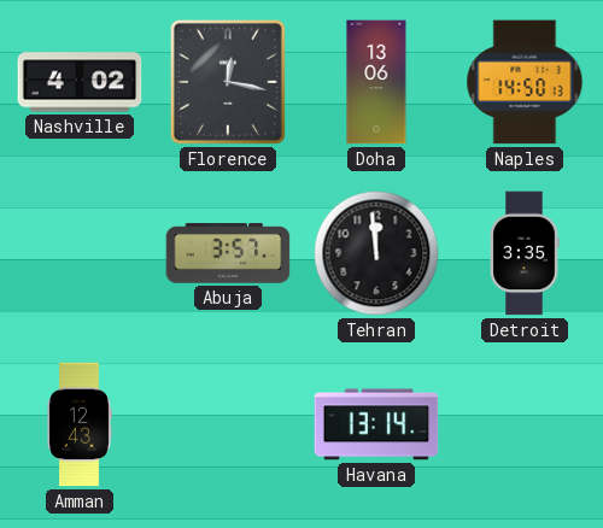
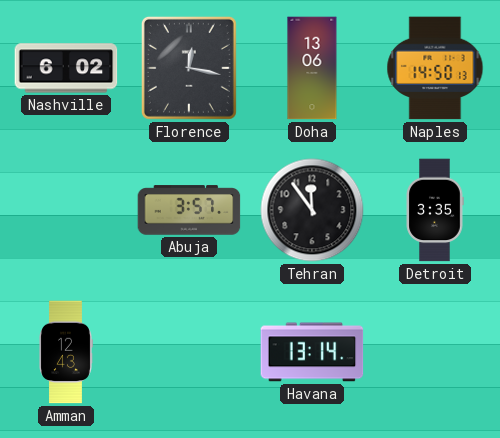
Nashville: 4:02 -> 6:02
Tehran: 11:59 -> 11:54
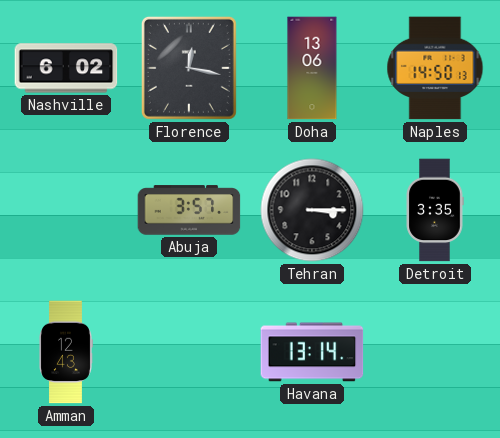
Tehran: 11:54 -> 3:15
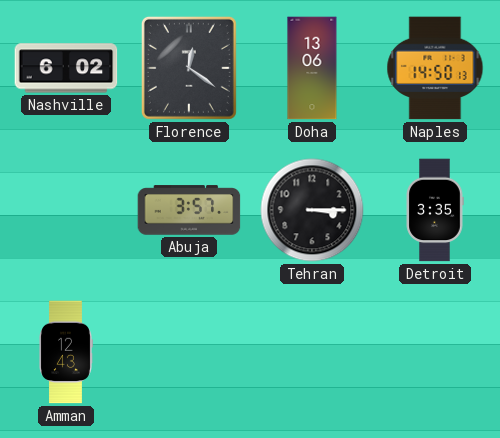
Florence: 12:17 -> 12:21
Havana: 13:14 -> none
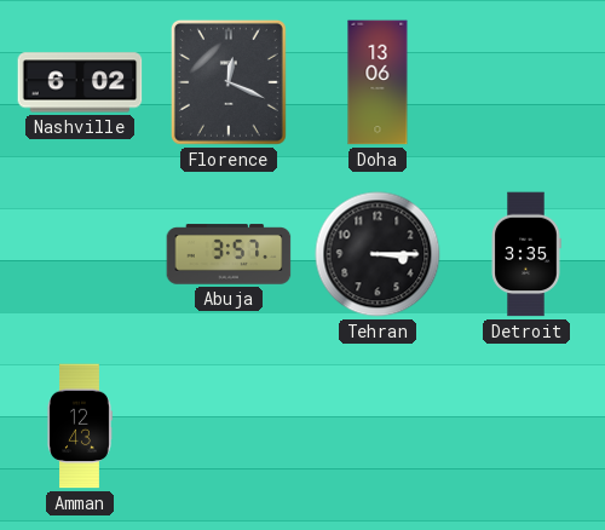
Florence: 12:21 -> 12:19
Naples: 14:50 -> none
